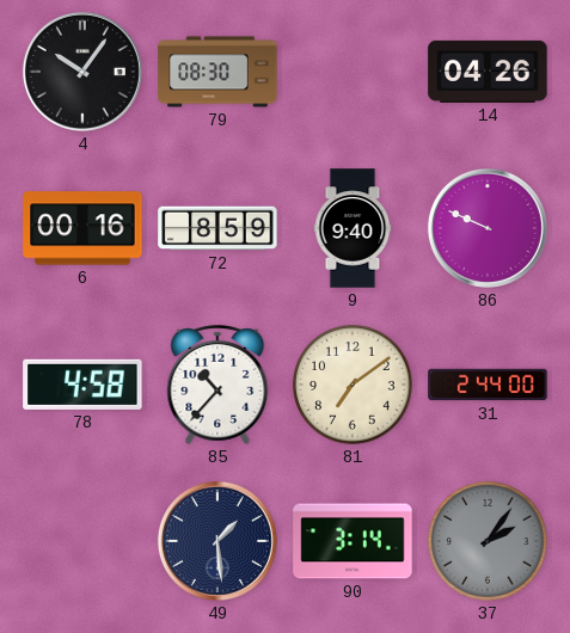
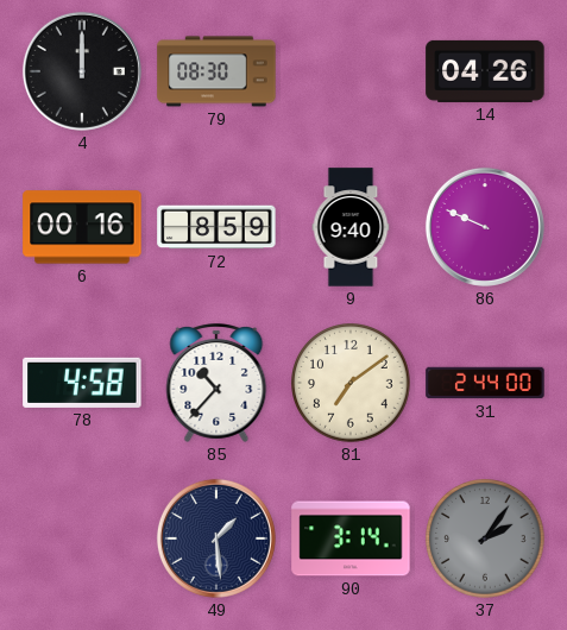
4: 10:06 -> 12:00
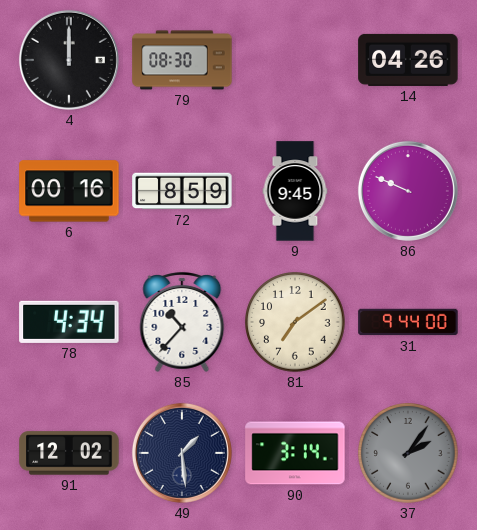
9: 9:40 -> 9:45
78: 4:58 -> 4:34
31: 2:44 -> 9:44
91: none -> 12:02
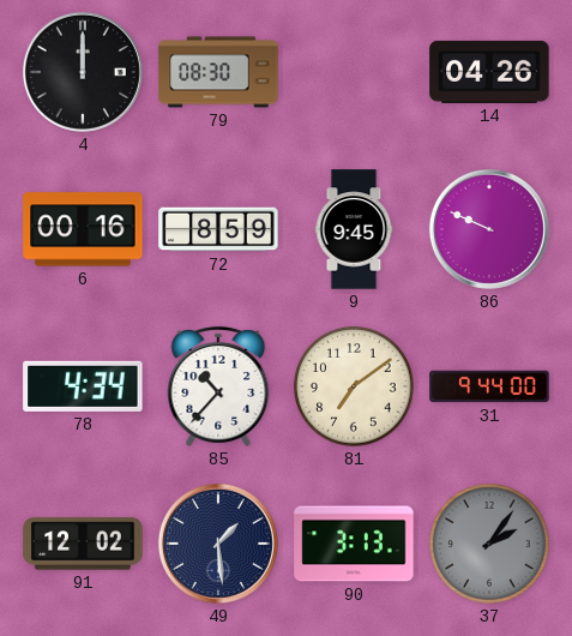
90: 3:14 -> 3:13
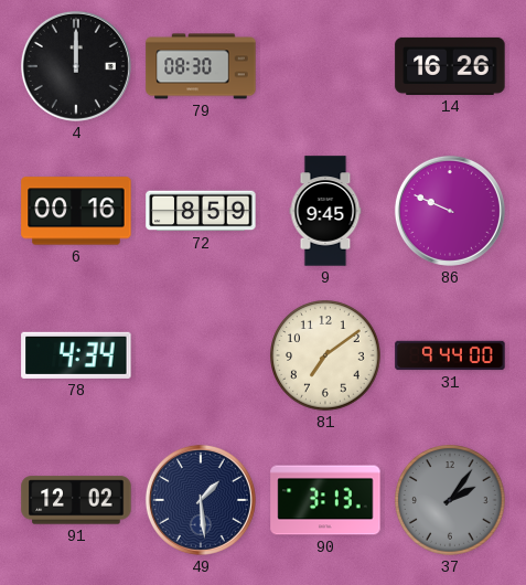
14: 04:26 -> 16:26
85: 10:37 -> none
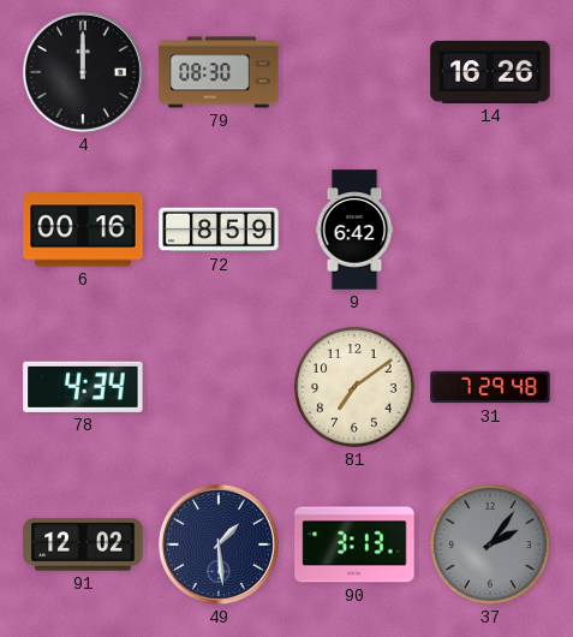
9: 9:45 -> 6:42
86: 9:49 -> none
31: 9:44 -> 7:29
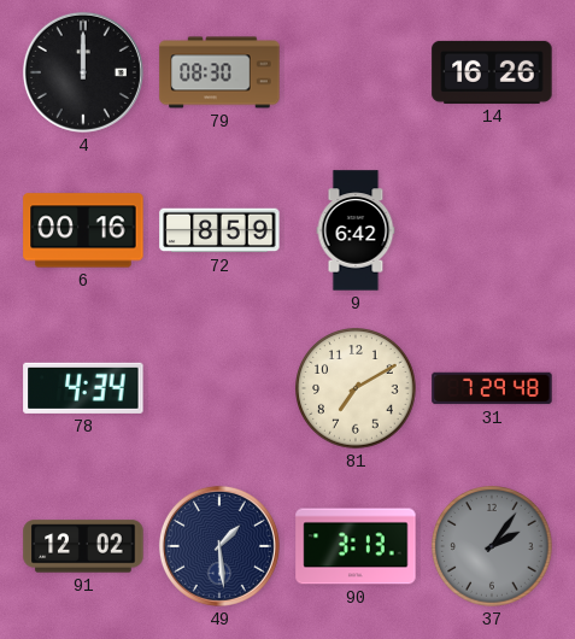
81: 7:09 -> 7:10
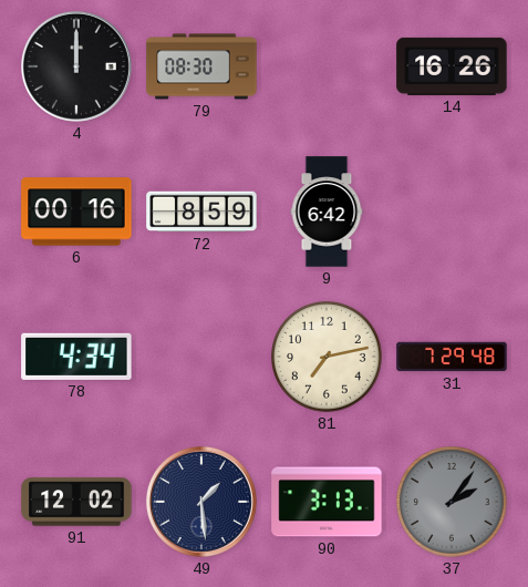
81: 7:10 -> 7:13
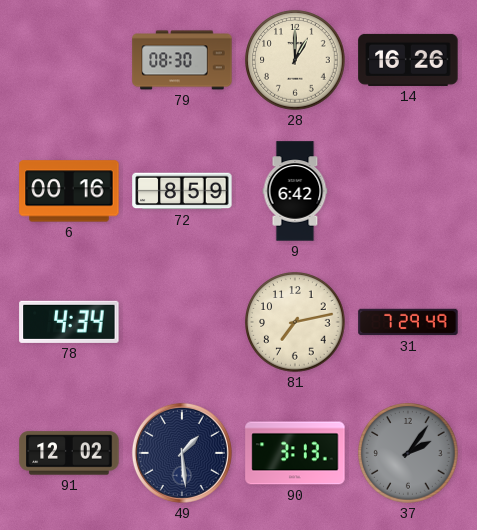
4: 12:00 -> none
28: none -> 1:00
31: 7:29:48 -> 7:29:49
